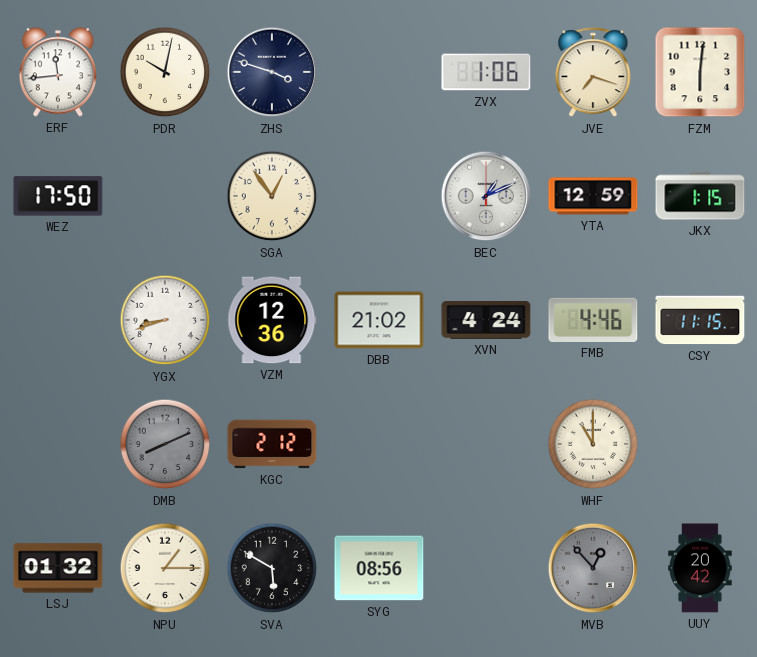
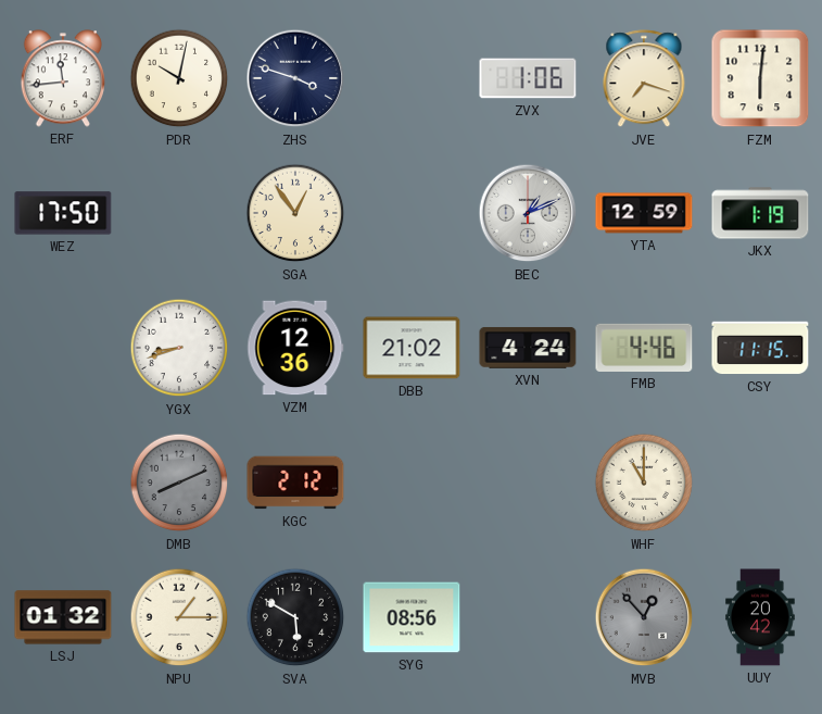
JKX: 1:15 -> 1:19
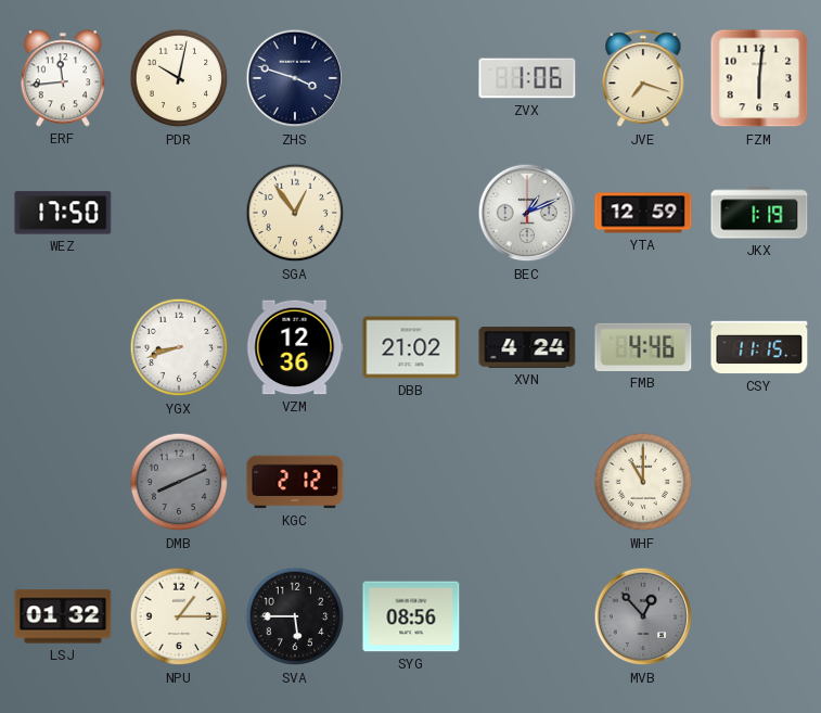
SVA: 5:50 -> 5:45
UUY: 20:42 -> none
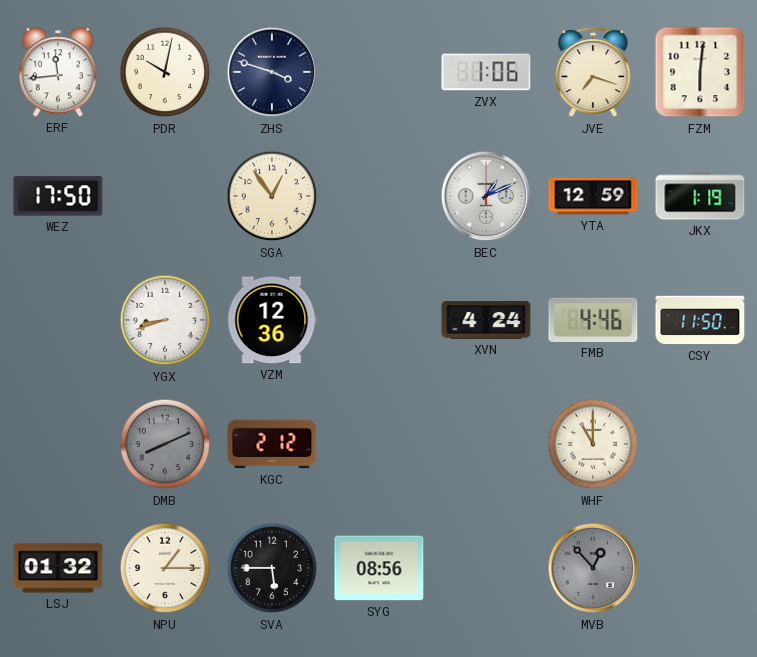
DBB: 21:02 -> none
CSY: 11:15 -> 11:50
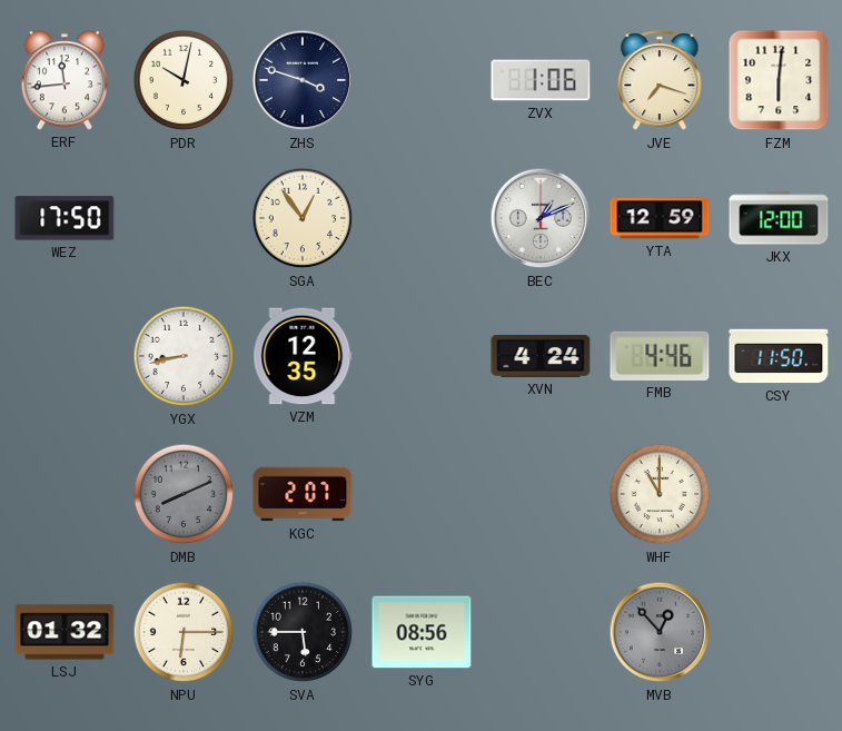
JKX: 1:19 -> 12:00
YGX: 8:42 -> 8:43
VZM: 12:36 -> 12:35
KGC: 2:12 -> 2:07
NPU: 1:15 -> 6:15
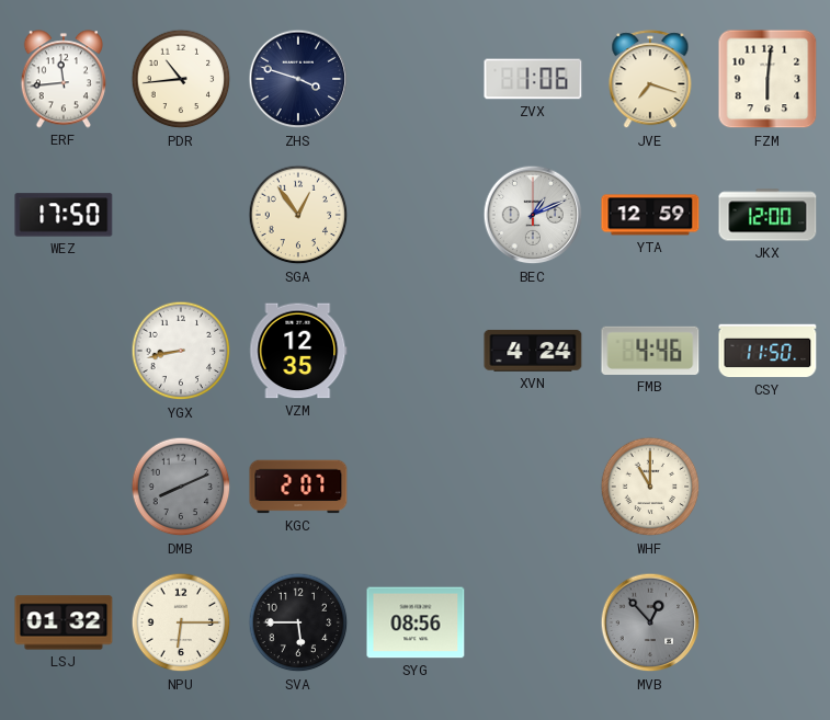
PDR: 10:02 -> 10:44
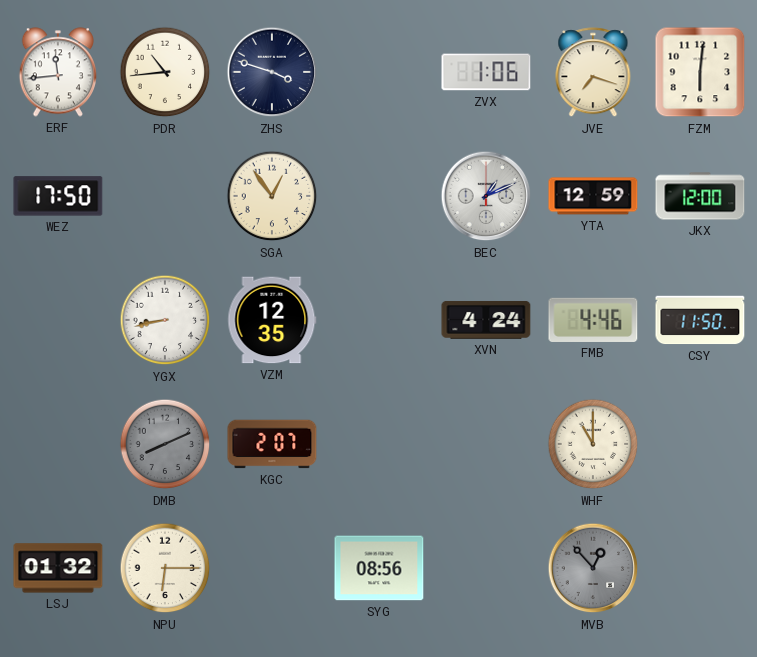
SVA: 5:45 -> none
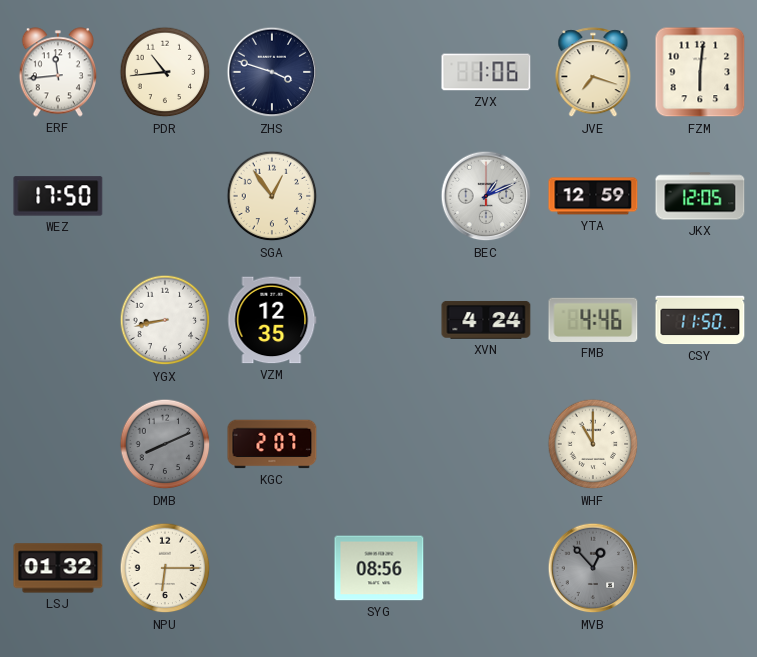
JKX: 12:00 -> 12:05
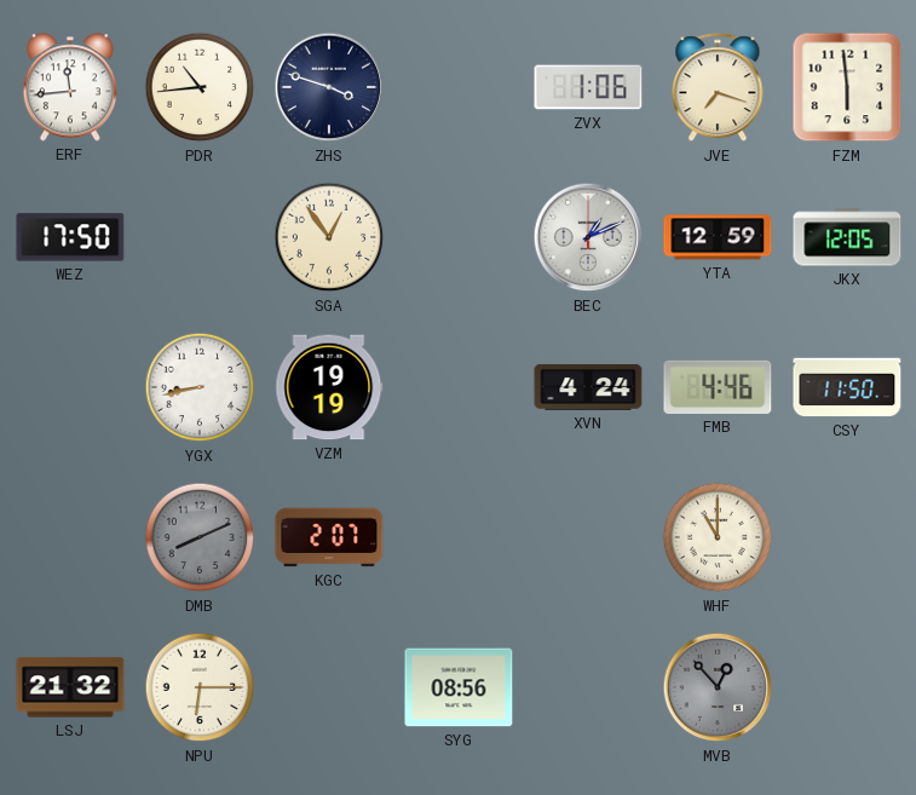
FZM: 6:01 -> 5:59
VZM: 12:35 -> 19:19
LSJ: 01:32 -> 21:32
